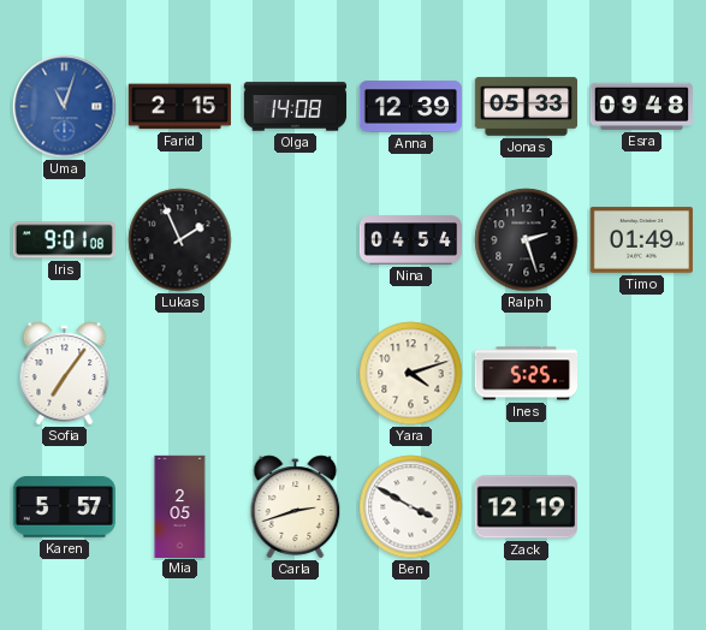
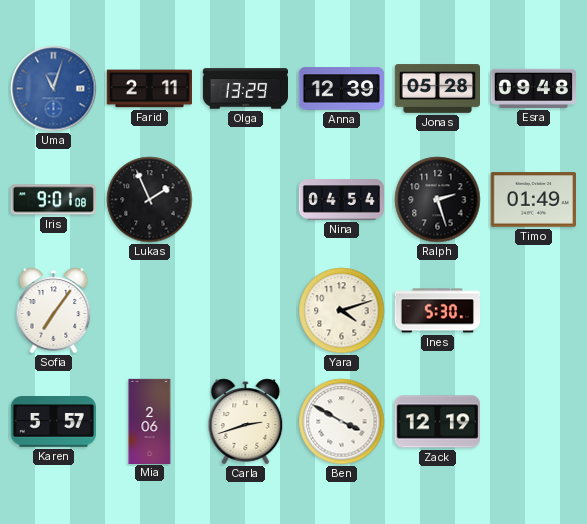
Farid: 2:15 -> 2:11
Olga: 14:08 -> 13:29
Jonas: 05:33 -> 05:28
Ines: 5:25 -> 5:30
Mia: 2:05 -> 2:06
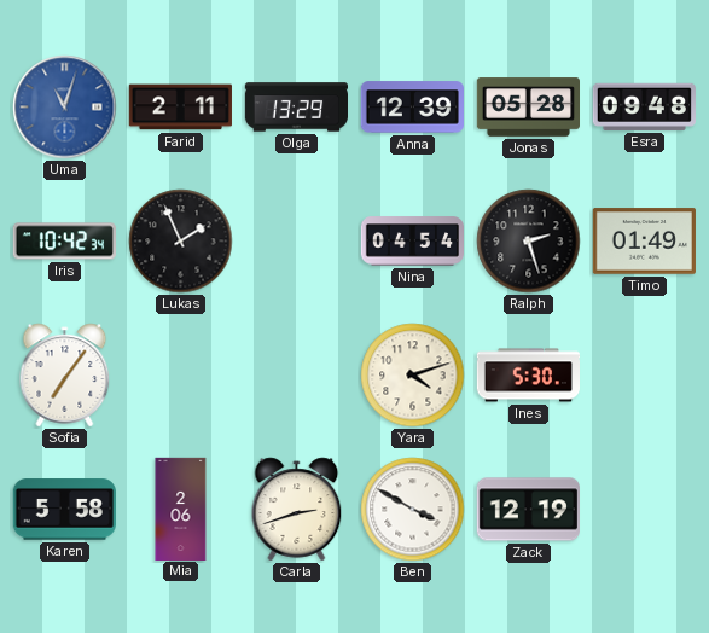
Iris: 9:01 -> 10:42
Karen: 5:57 -> 5:58
